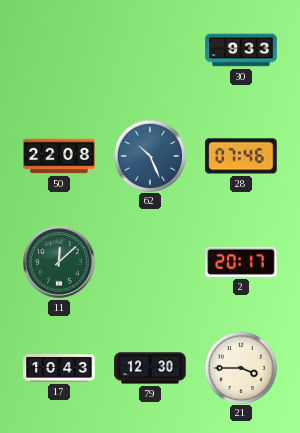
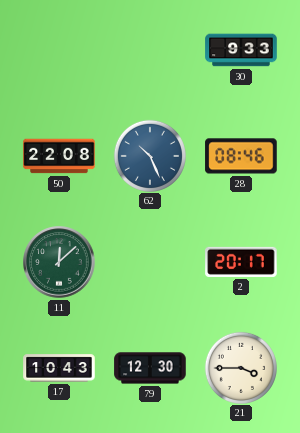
28: 07:46 -> 08:46
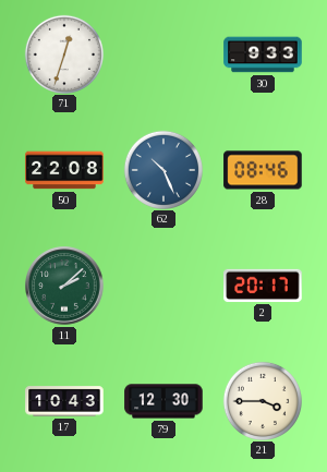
71: none -> 12:33
11: 12:08 -> 2:08
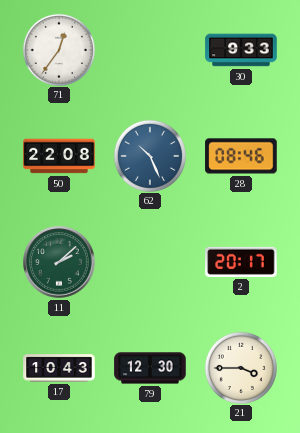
71: 12:33 -> 12:36
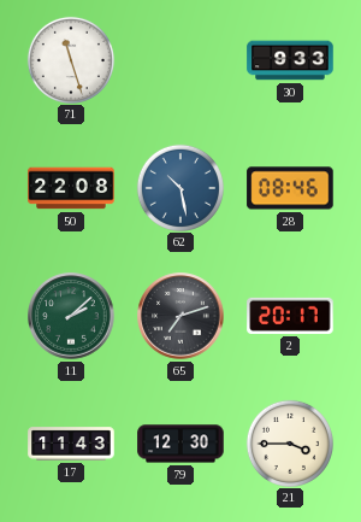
71: 12:36 -> 11:27
62: 10:26 -> 10:28
65: none -> 7:12
17: 10:43 -> 11:43
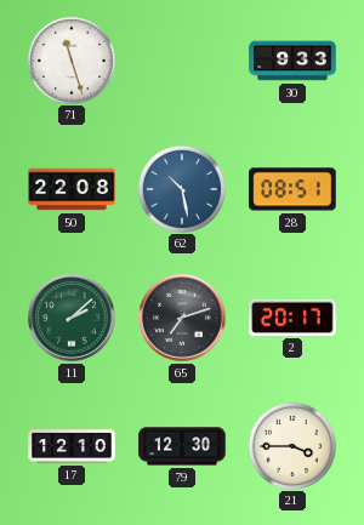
28: 08:46 -> 08:51
17: 11:43 -> 12:10
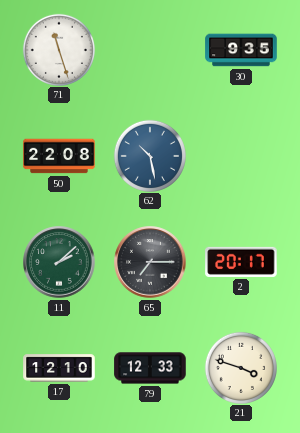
30: 9:33 -> 9:35
28: 08:51 -> none
65: 7:12 -> 7:15
79: 12:30 -> 12:33
21: 3:45 -> 3:48
